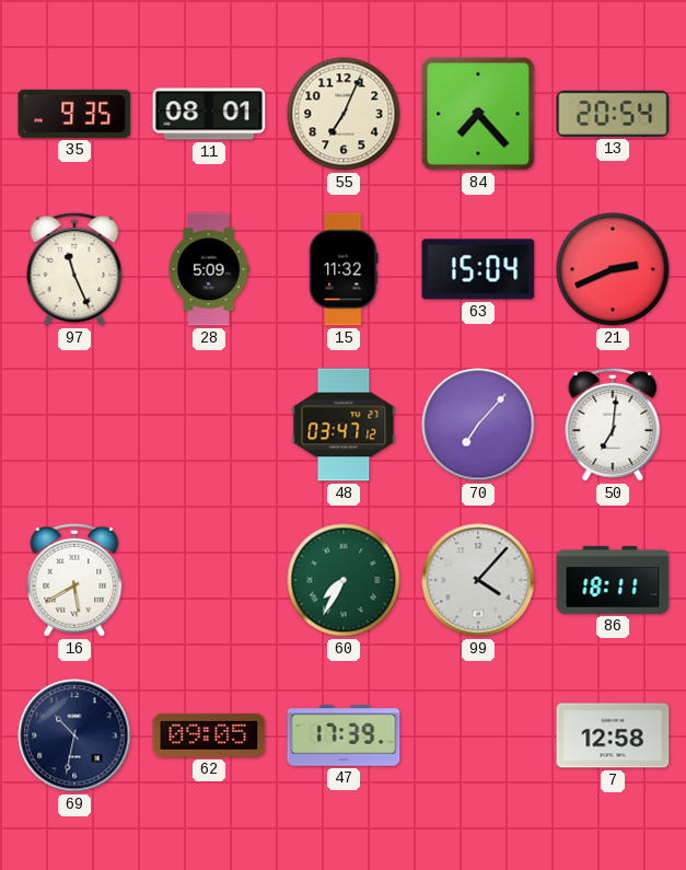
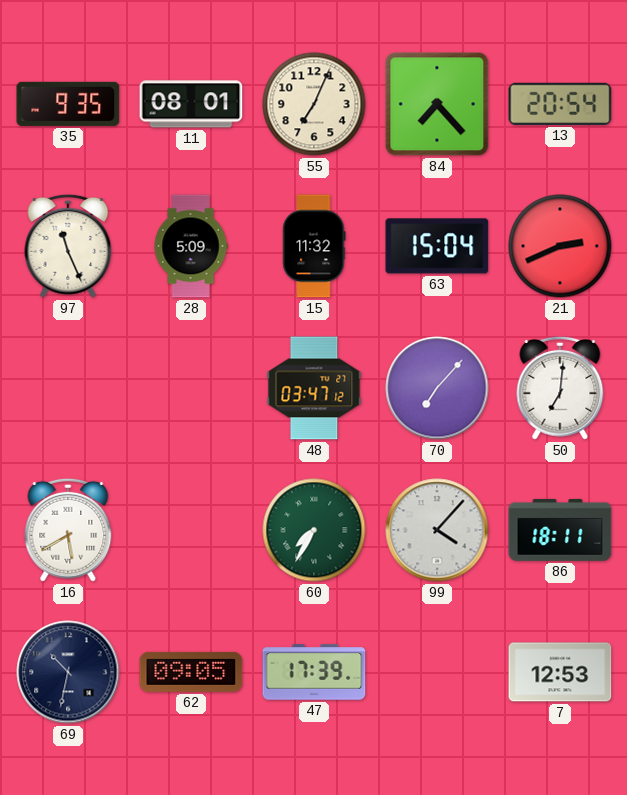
7: 12:58 -> 12:53
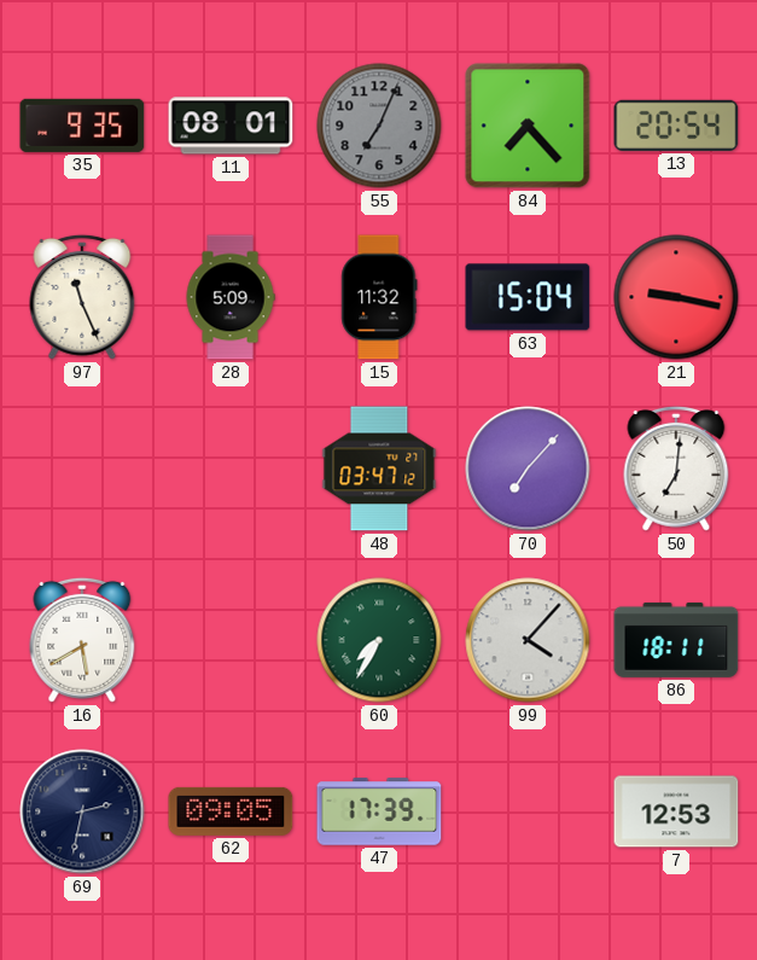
55 dial: cream -> grey
21: 2:41 -> 9:17
69: 10:32 -> 2:32
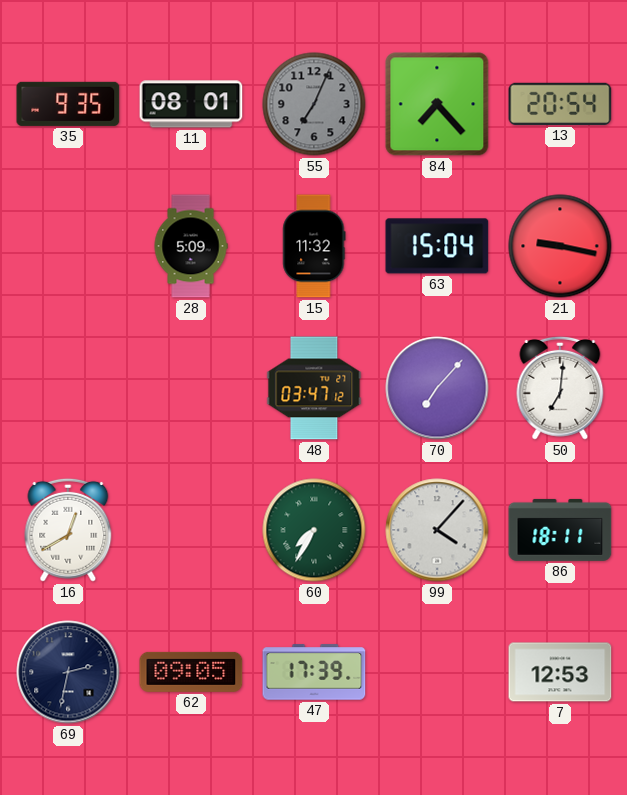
97: 11:26 -> none
16: 5:40 -> 12:40
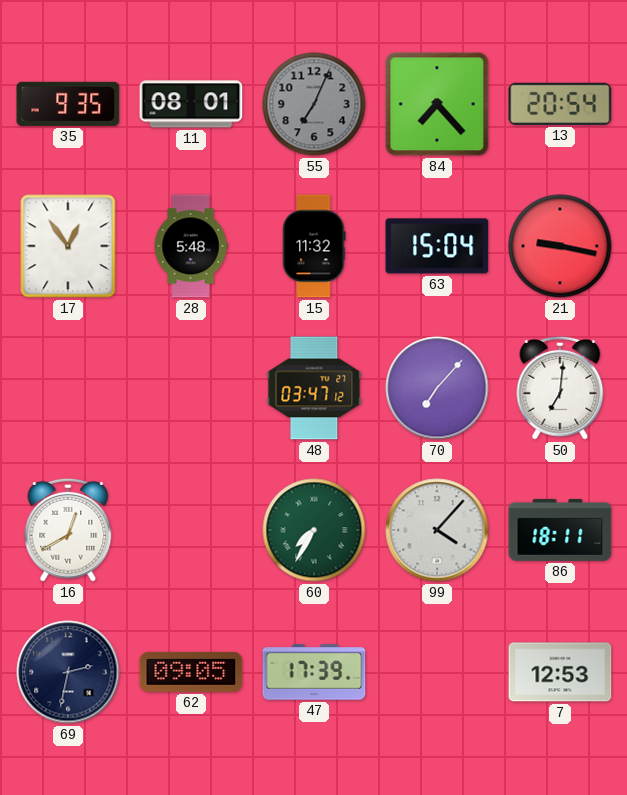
17: none -> 12:54
28: 5:09 -> 5:48
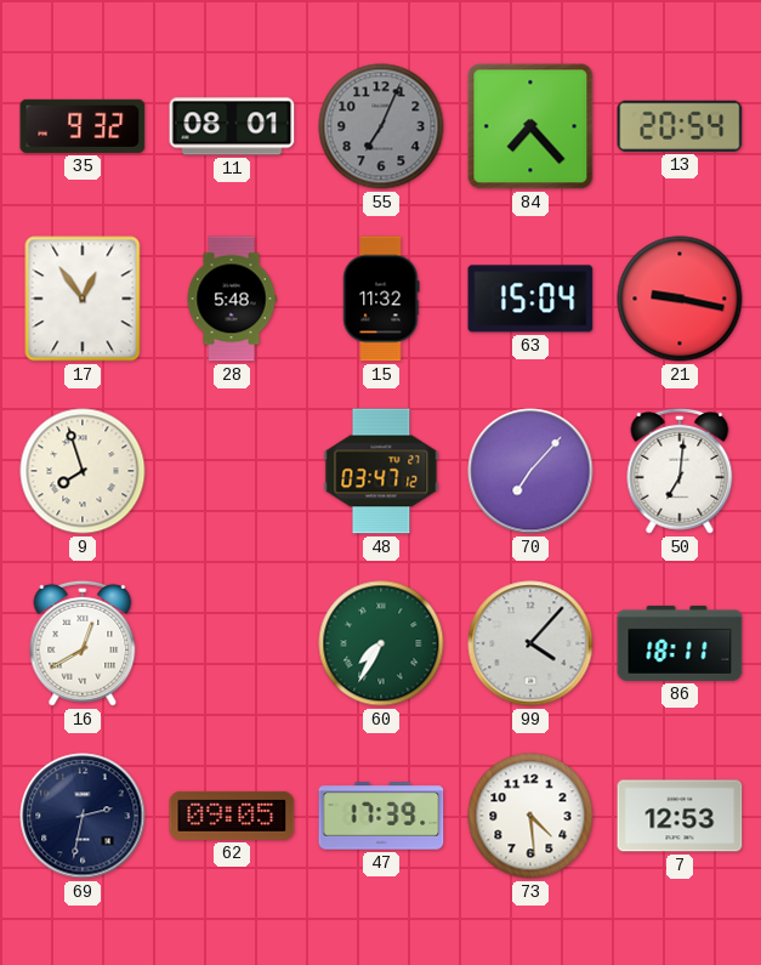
35: 9:35 -> 9:32
9: none -> 7:57
73: none -> 4:29
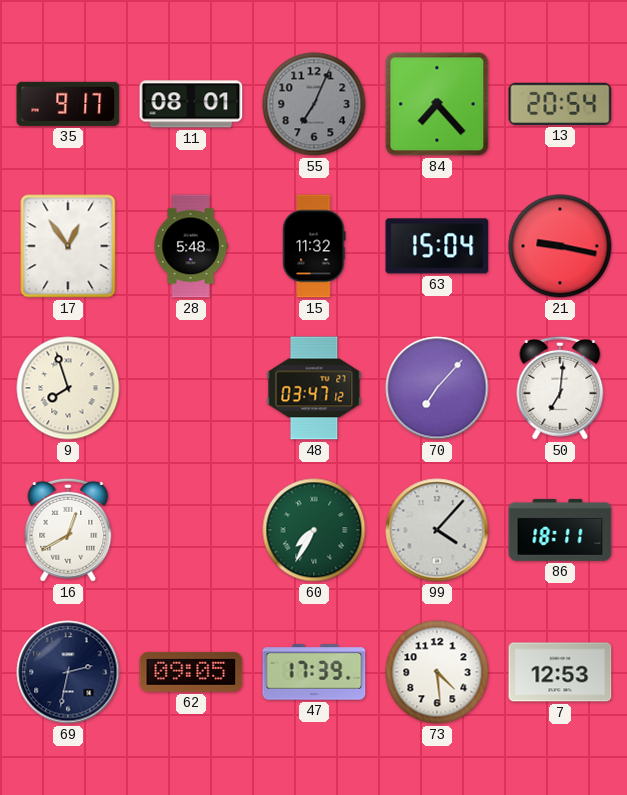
35: 9:32 -> 9:17
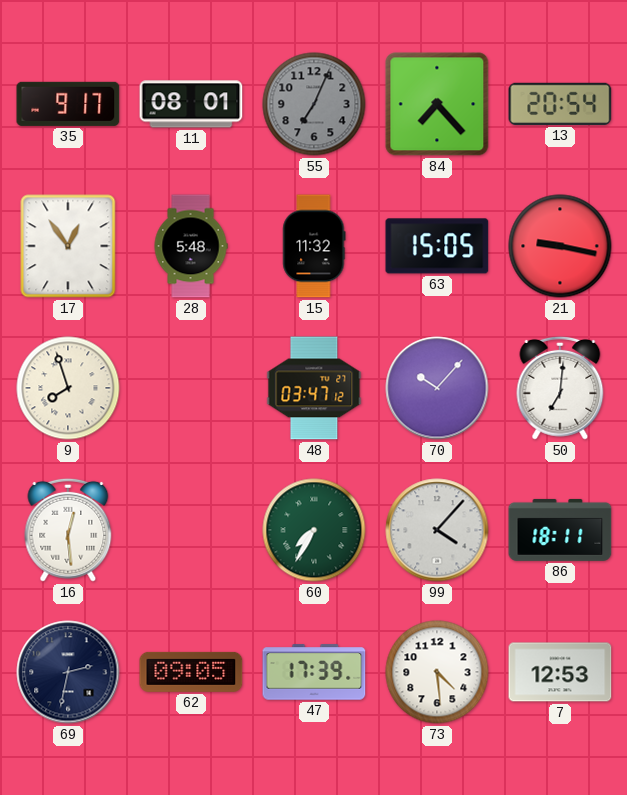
63: 15:04 -> 15:05
70: 7:07 -> 10:07
16: 12:40 -> 12:29
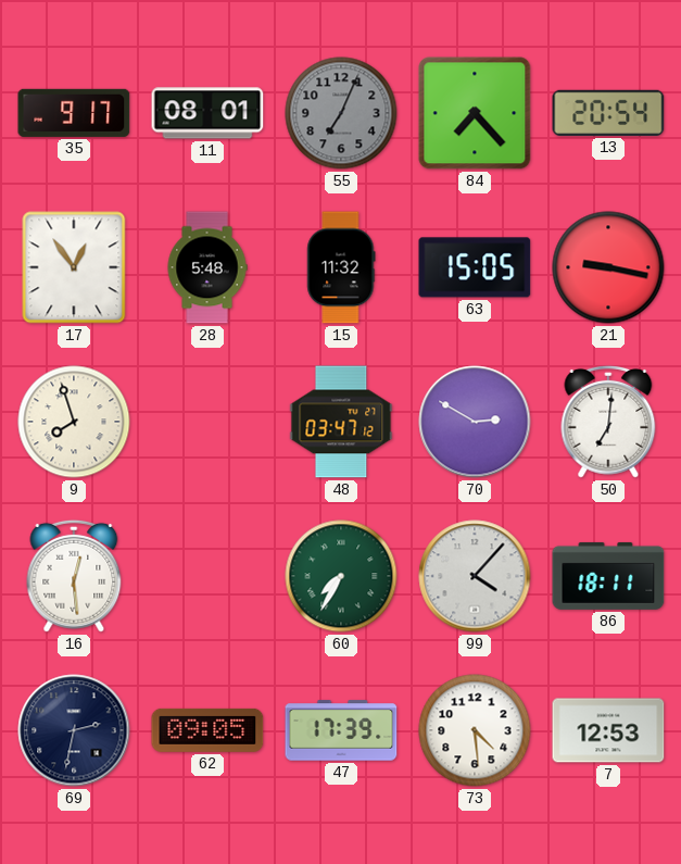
70: 10:07 -> 2:50
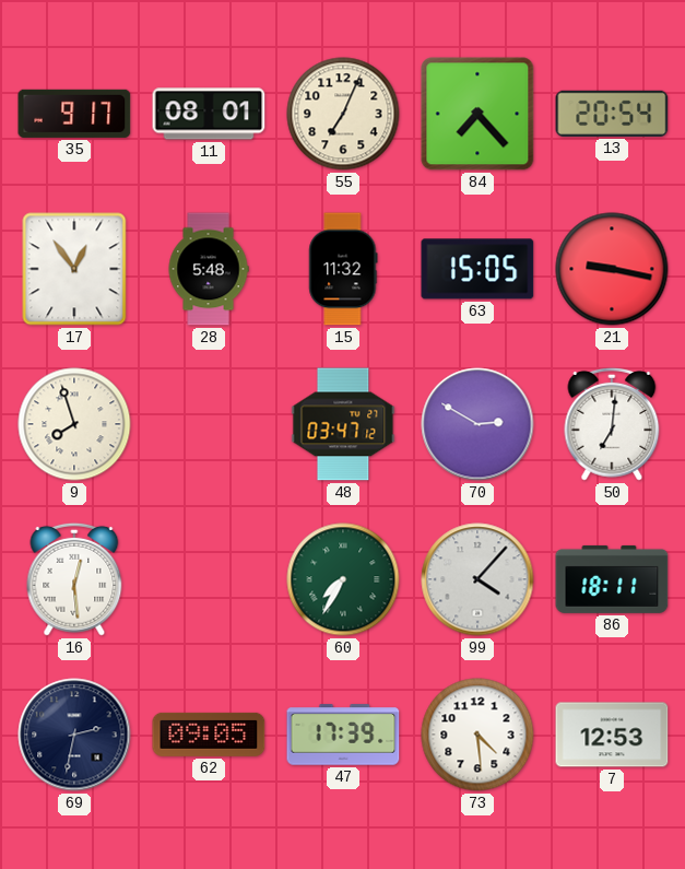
55 dial: grey -> cream
